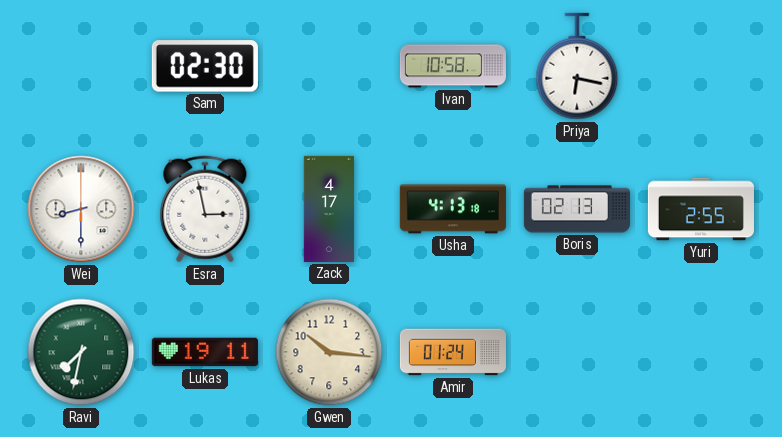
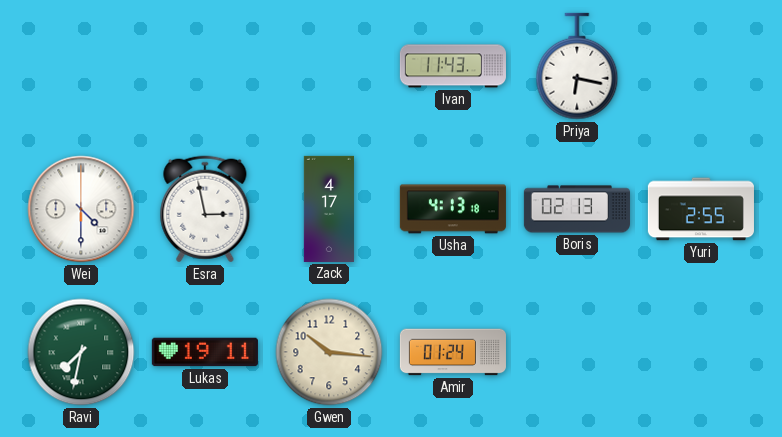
Sam: 02:30 -> none
Ivan: 10:58 -> 11:43
Wei: 8:30 -> 4:30
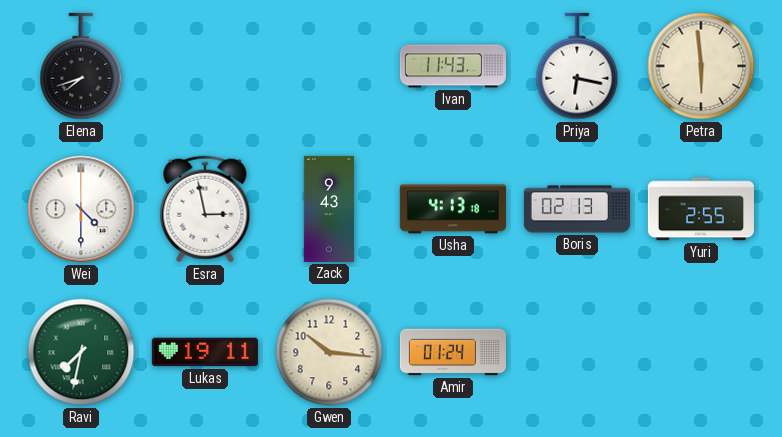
Elena: none -> 7:42
Petra: none -> 5:59
Zack: 4:17 -> 9:43
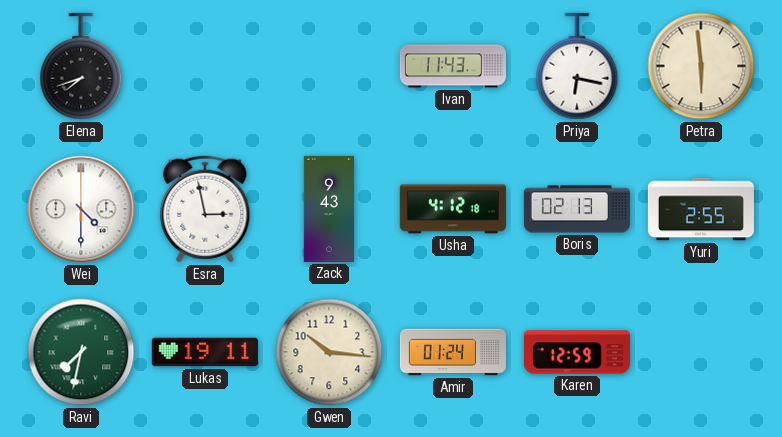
Usha: 4:13 -> 4:12
Karen: none -> 12:59
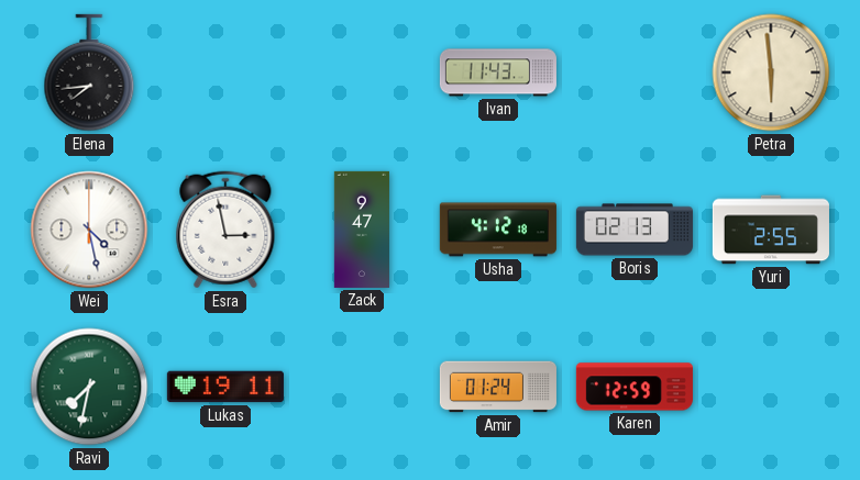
Elena: 7:42 -> 7:44
Priya: 6:17 -> none
Wei: 4:30 -> 4:28
Zack: 9:43 -> 9:47
Gwen: 10:16 -> none
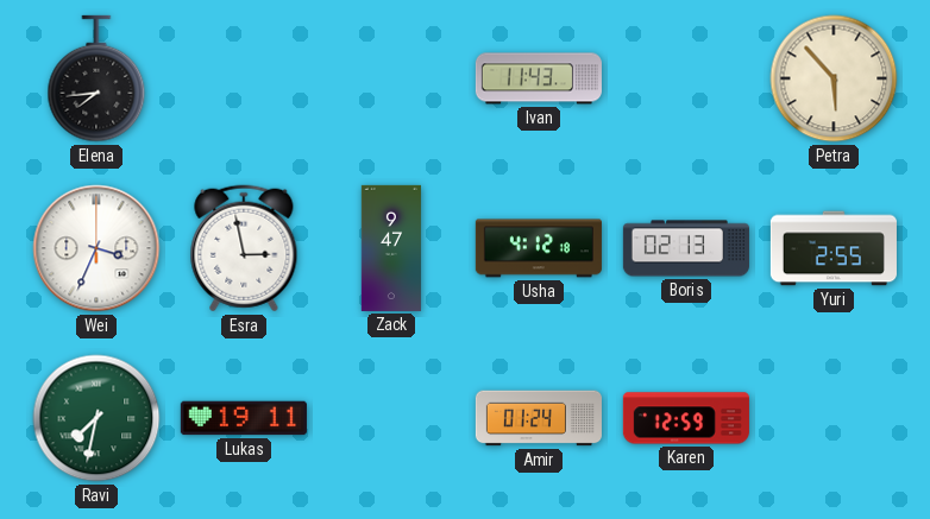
Petra: 5:59 -> 5:53
Wei: 4:28 -> 3:34
